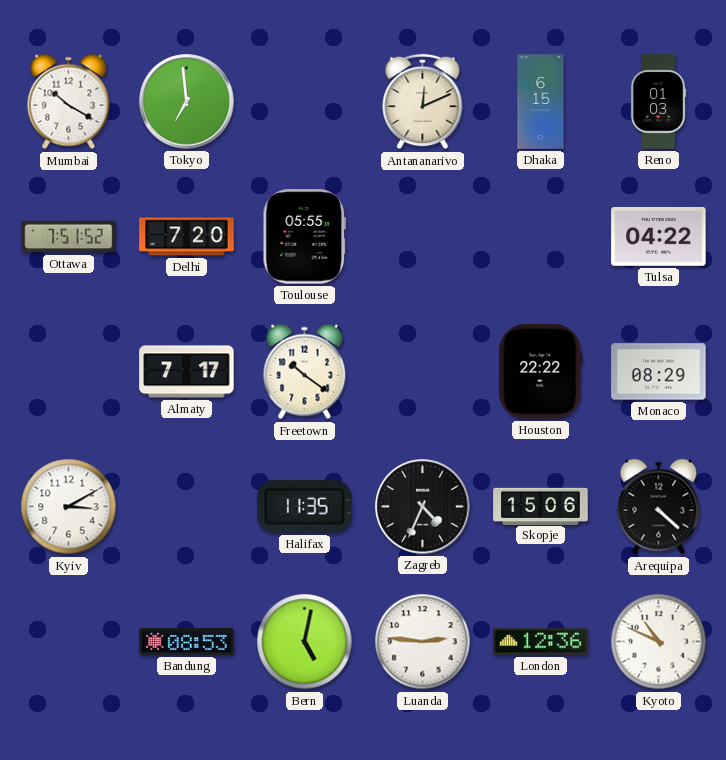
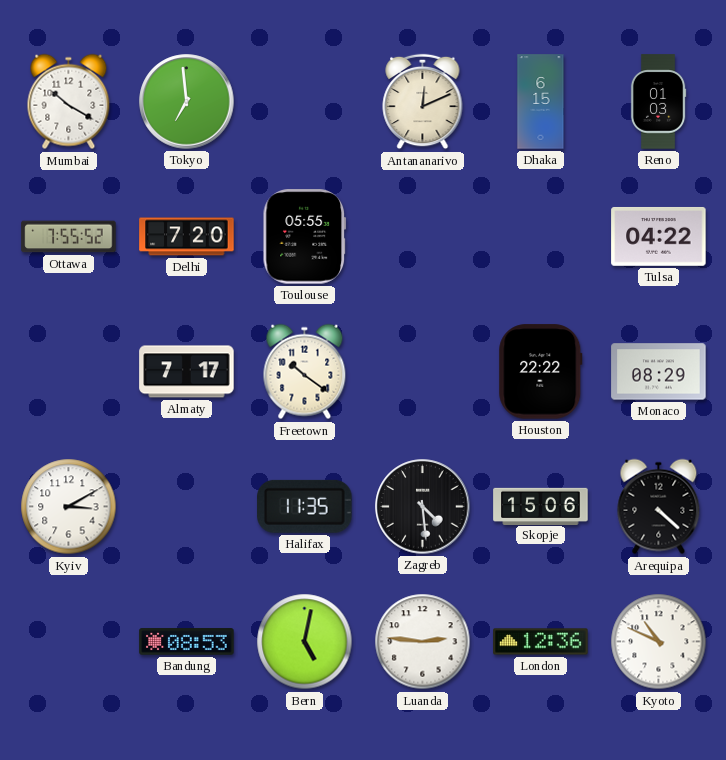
Ottawa: 7:51 -> 7:55
Zagreb: 4:34 -> 4:29
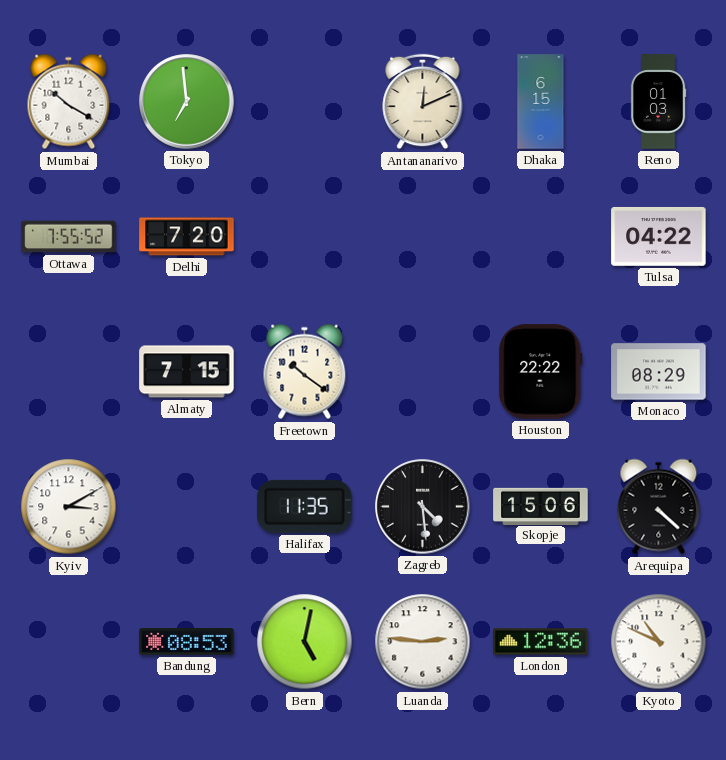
Toulouse: 05:55 -> none
Almaty: 7:17 -> 7:15
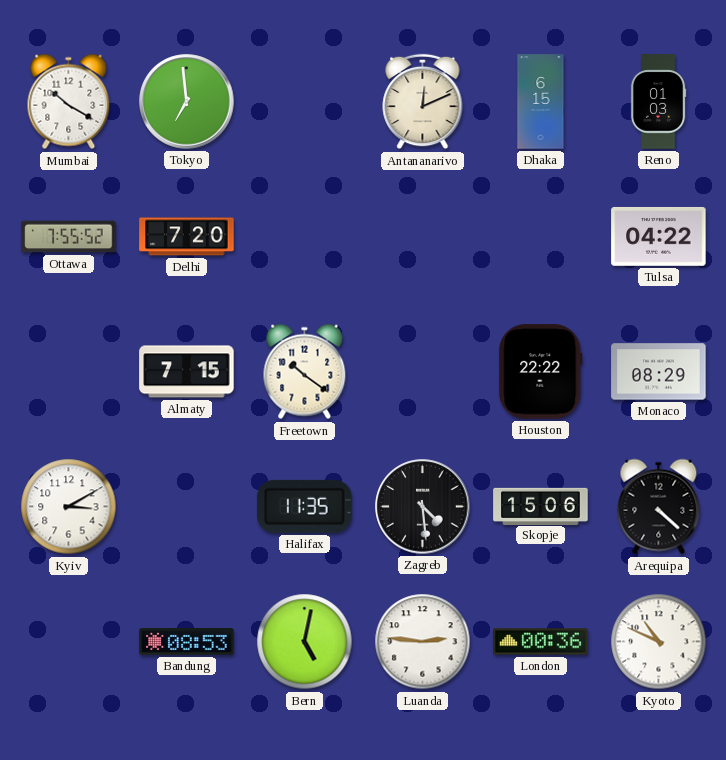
London: 12:36 -> 00:36
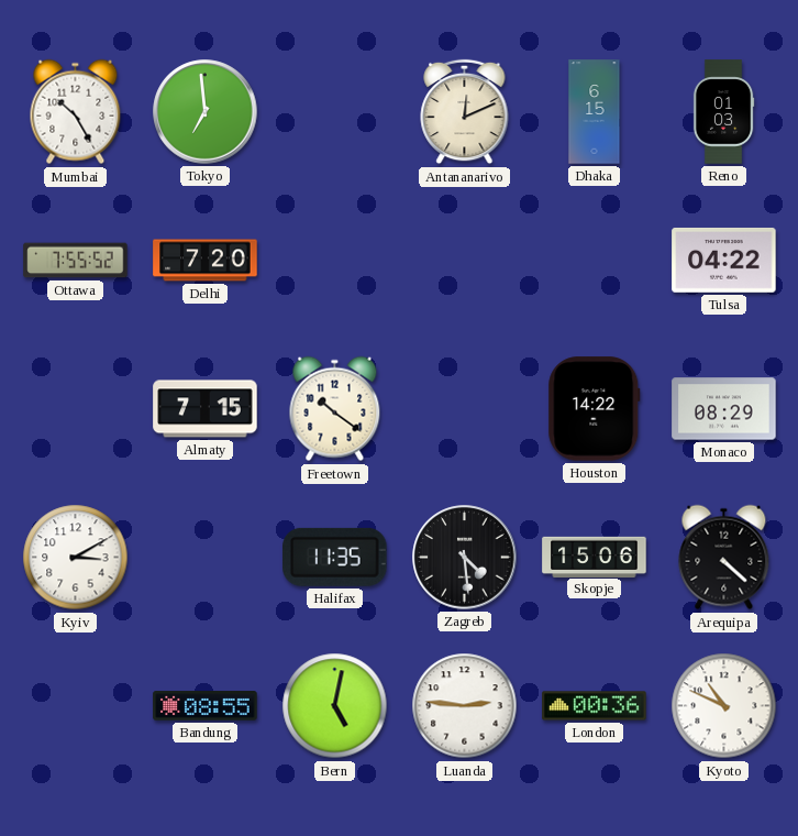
Mumbai: 10:20 -> 10:25
Houston: 22:22 -> 14:22
Bandung: 08:53 -> 08:55
